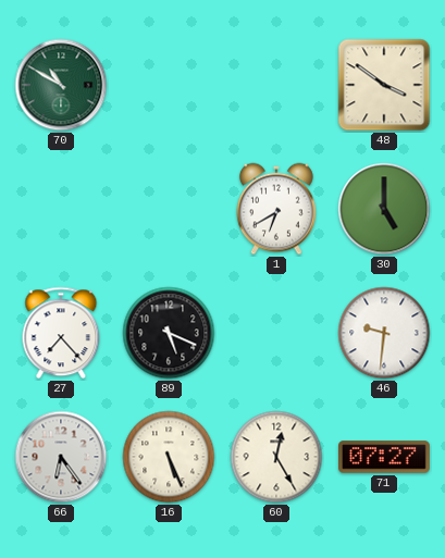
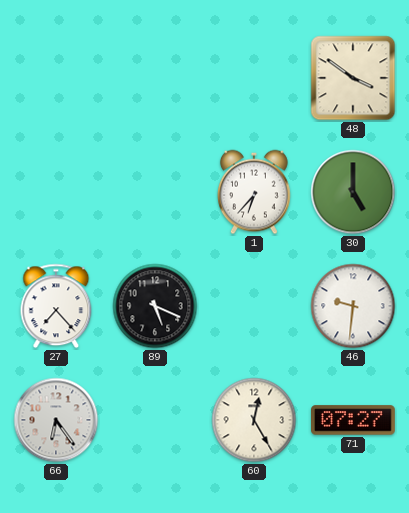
70: 10:50 -> none
1: 6:40 -> 6:37
16: 5:26 -> none
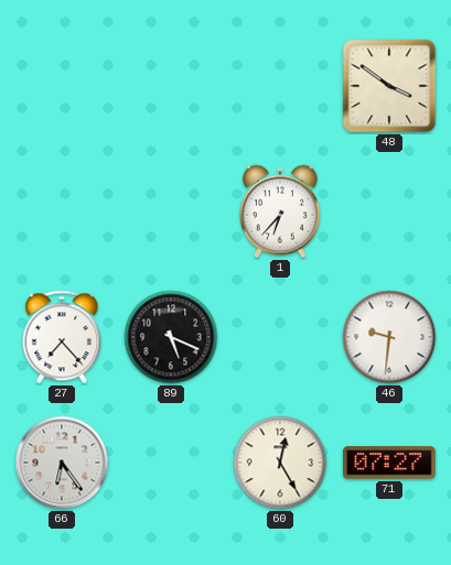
30: 5:00 -> none
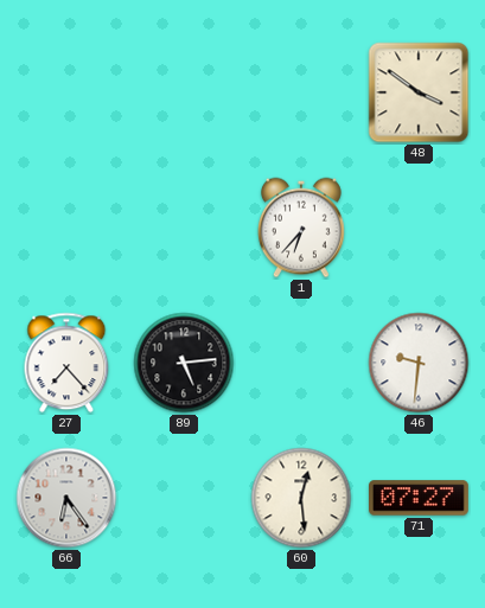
89: 5:19 -> 5:14
60: 12:25 -> 12:29
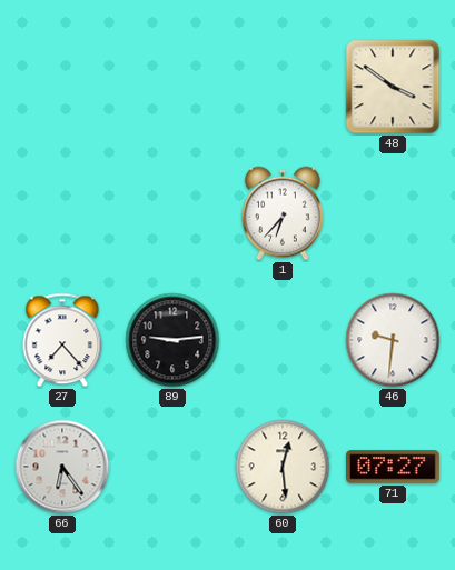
89: 5:14 -> 9:14
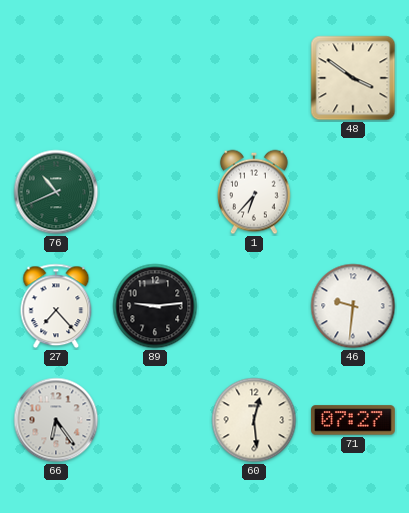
76: none -> 10:41
